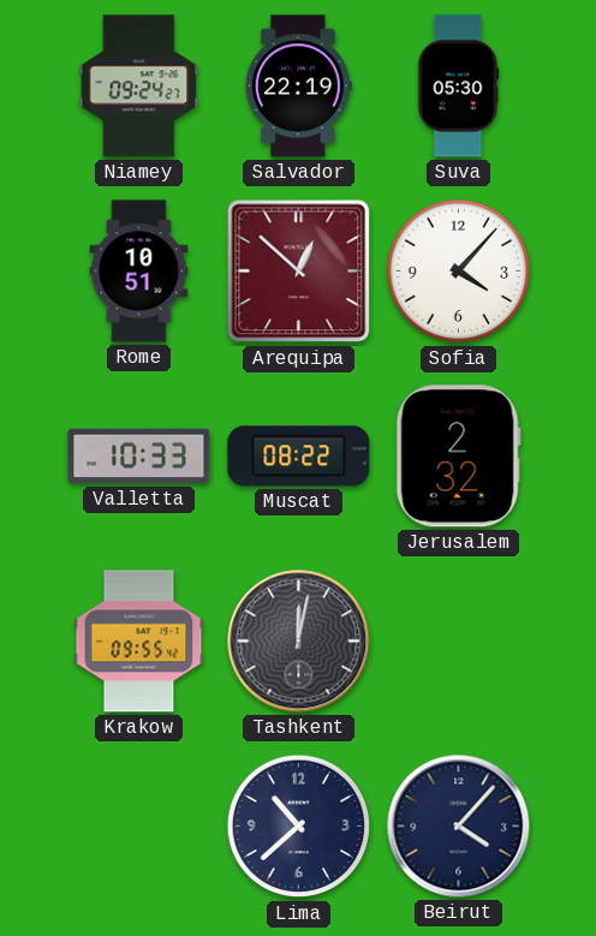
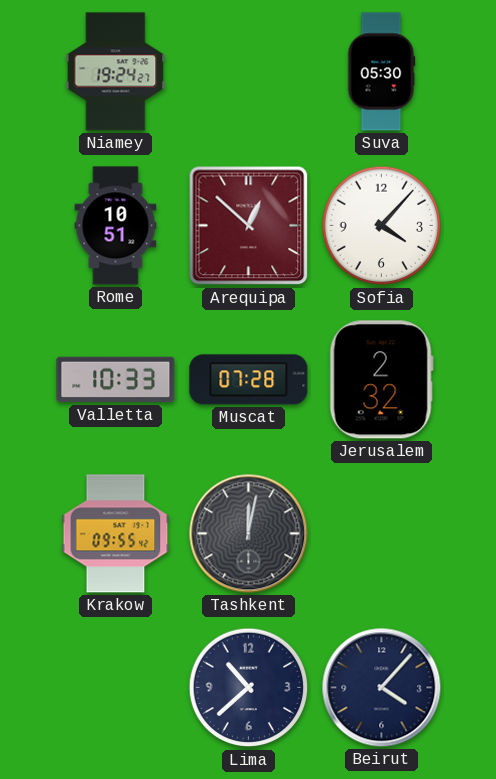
Niamey: 09:24 -> 19:24
Salvador: 22:19 -> none
Muscat: 08:22 -> 07:28
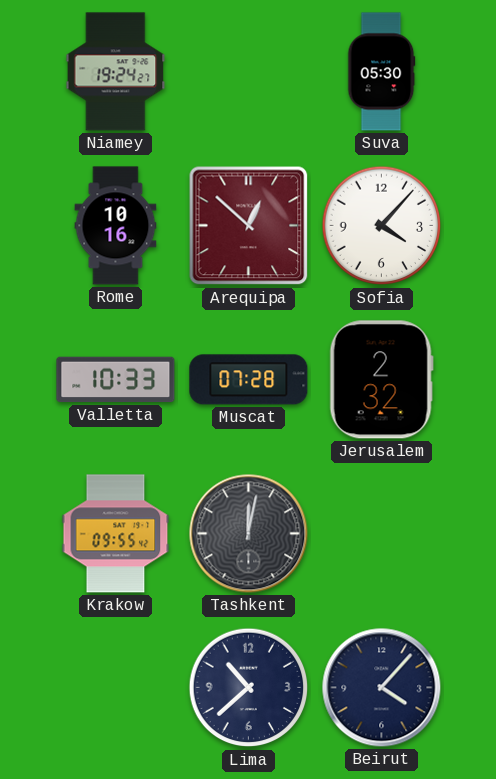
Rome: 10:51 -> 10:16
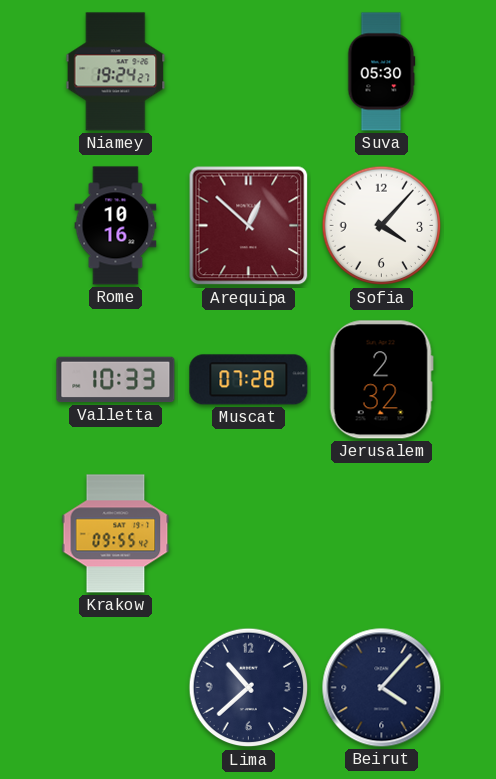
Tashkent: 12:02 -> none
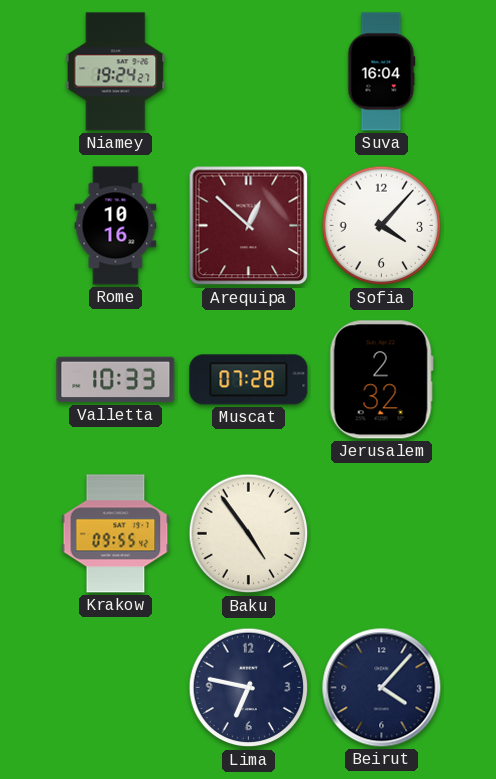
Suva: 05:30 -> 16:04
Baku: none -> 4:54
Lima: 10:38 -> 6:47
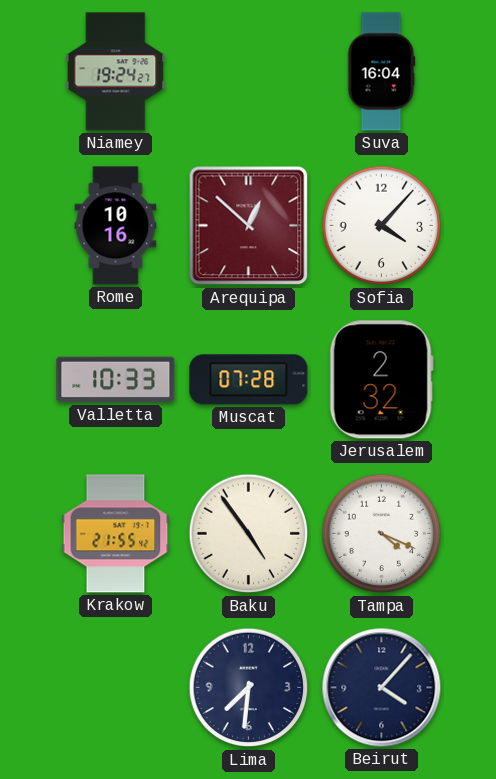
Krakow: 09:55 -> 21:55
Tampa: none -> 4:19
Lima: 6:47 -> 7:31
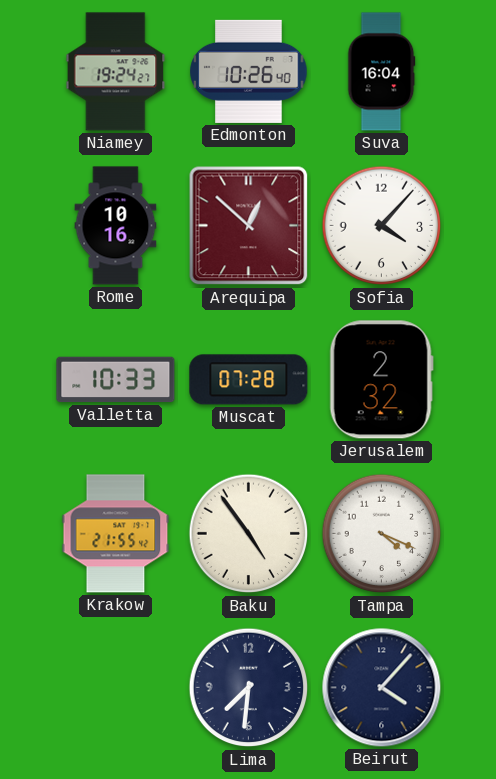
Edmonton: none -> 10:26
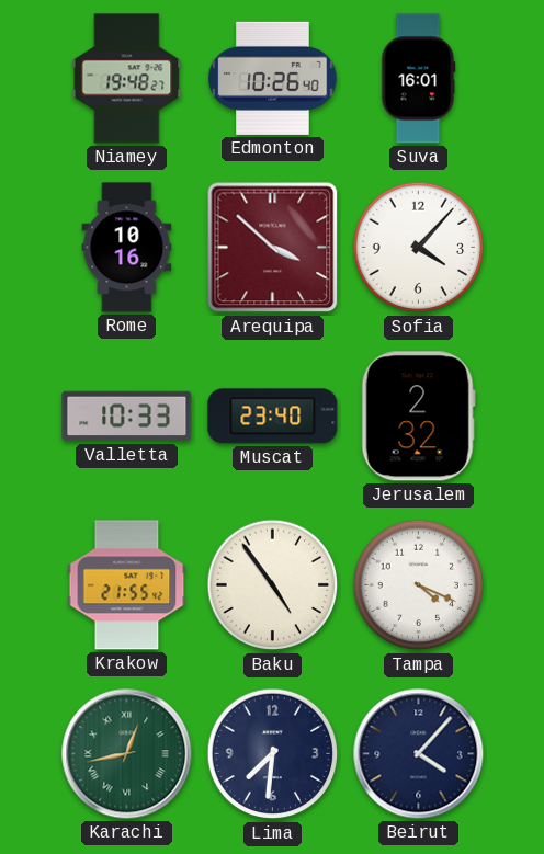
Niamey: 19:24 -> 19:48
Suva: 16:04 -> 16:01
Arequipa: 12:52 -> 3:52
Muscat: 07:28 -> 23:40
Karachi: none -> 12:43
